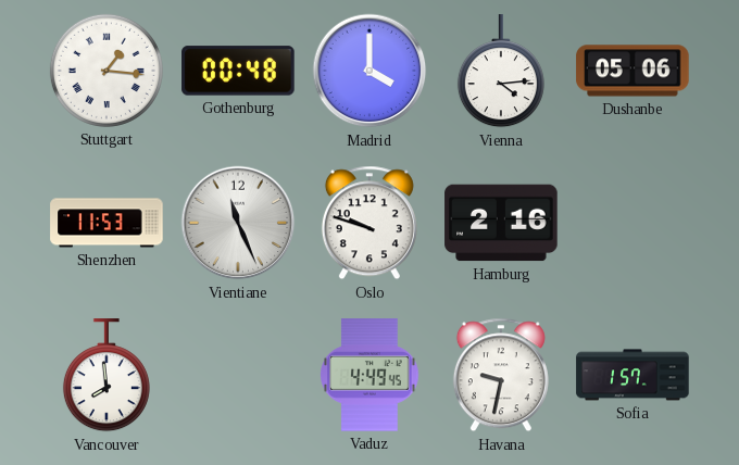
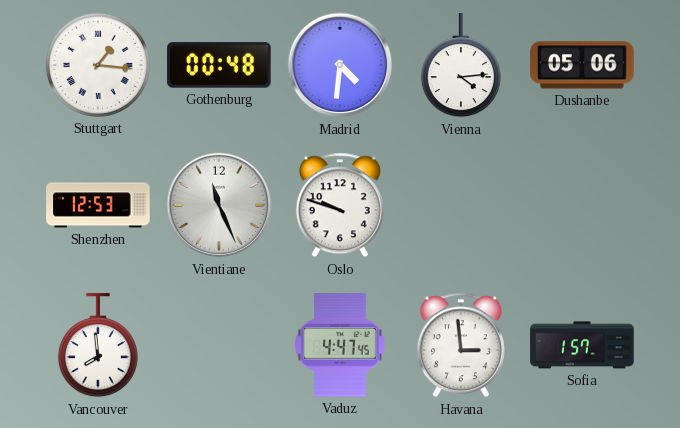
Madrid: 4:00 -> 4:31
Shenzhen: 11:53 -> 12:53
Hamburg: 2:16 -> none
Vaduz: 4:49 -> 4:47
Havana: 9:32 -> 2:59
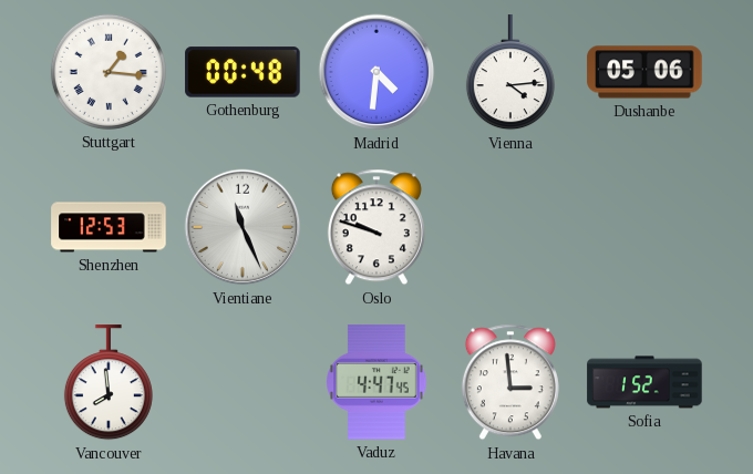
Sofia: 1:57 -> 1:52
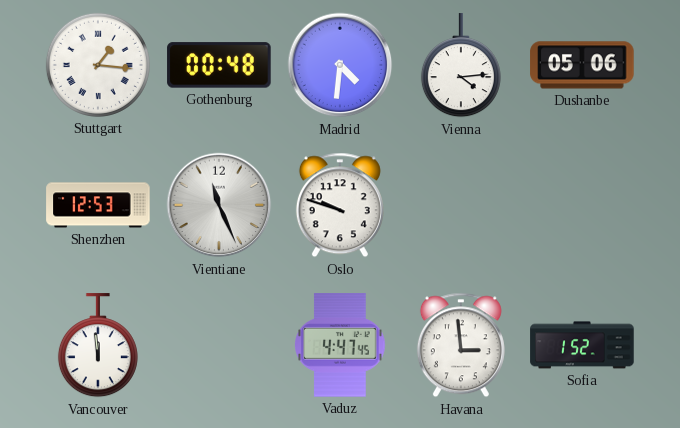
Vancouver: 7:59 -> 11:59
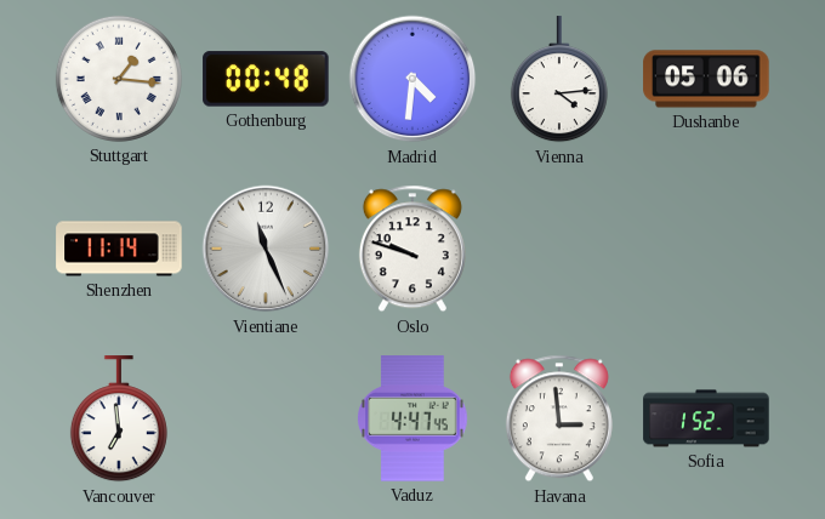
Shenzhen: 12:53 -> 11:14
Vancouver: 11:59 -> 6:59
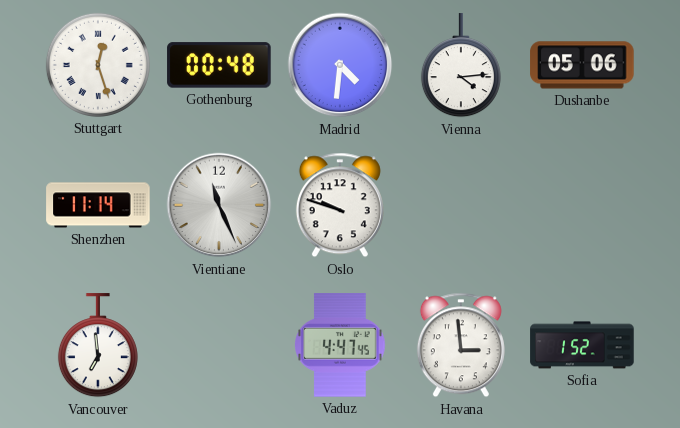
Stuttgart: 1:16 -> 12:27
